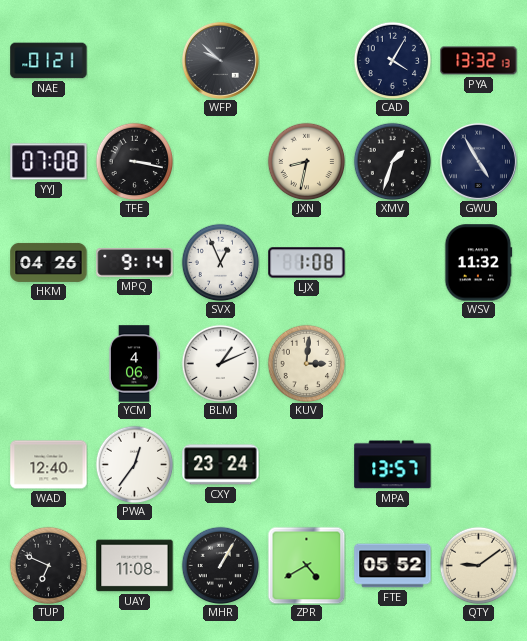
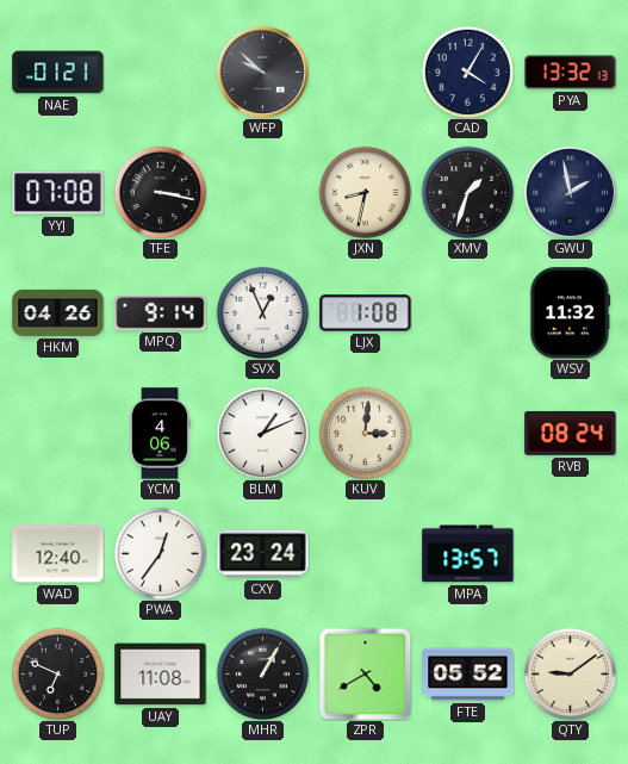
GWU: 4:55 -> 1:58
RVB: none -> 08:24
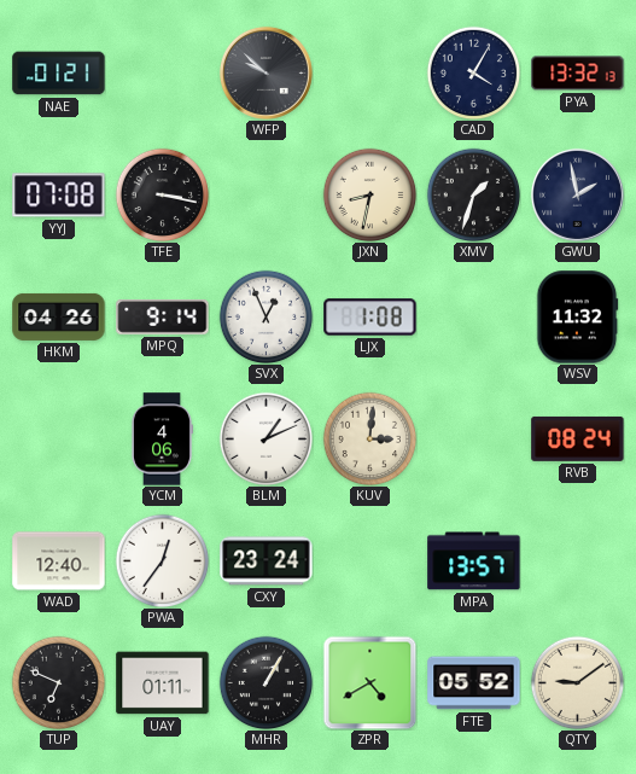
UAY: 11:08 -> 01:11
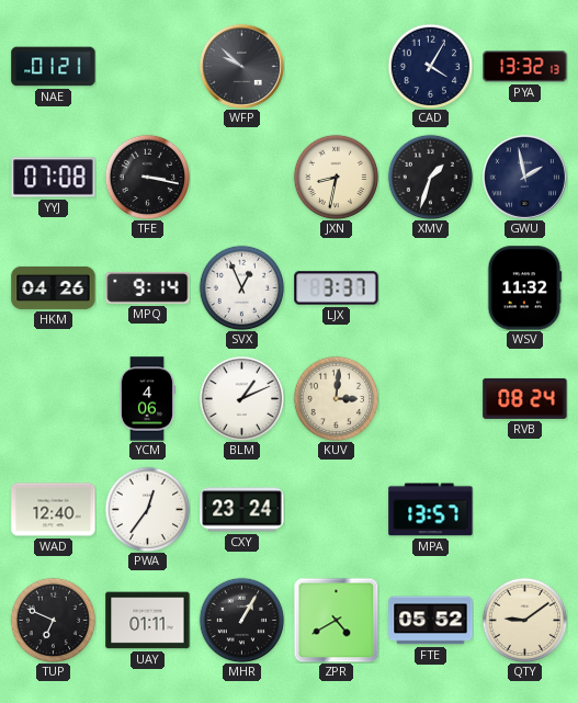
LJX: 1:08 -> 3:37
